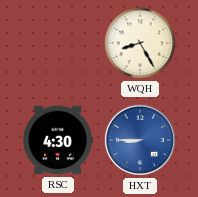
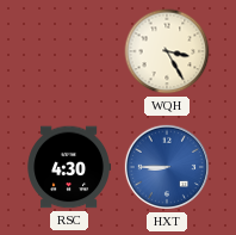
WQH: 8:25 -> 3:25
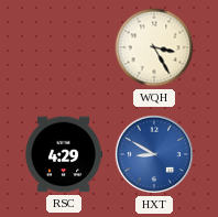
RSC: 4:30 -> 4:29
HXT: 8:45 -> 8:50
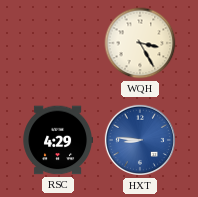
HXT: 8:50 -> 8:46
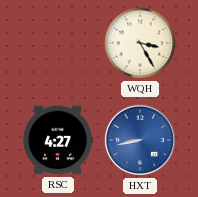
RSC: 4:29 -> 4:27
HXT: 8:46 -> 8:43
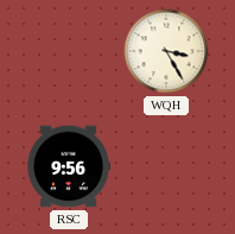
RSC: 4:27 -> 9:56
HXT: 8:43 -> none
